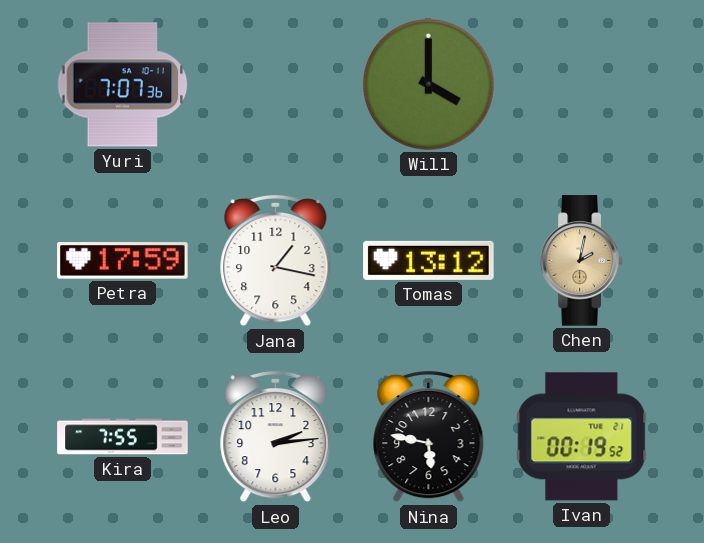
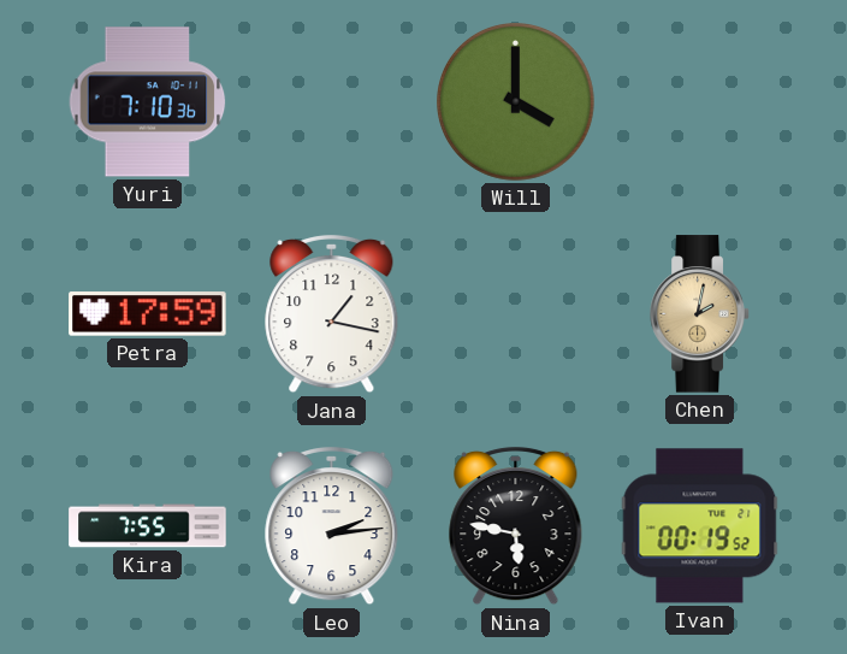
Yuri: 7:07 -> 7:10
Tomas: 13:12 -> none
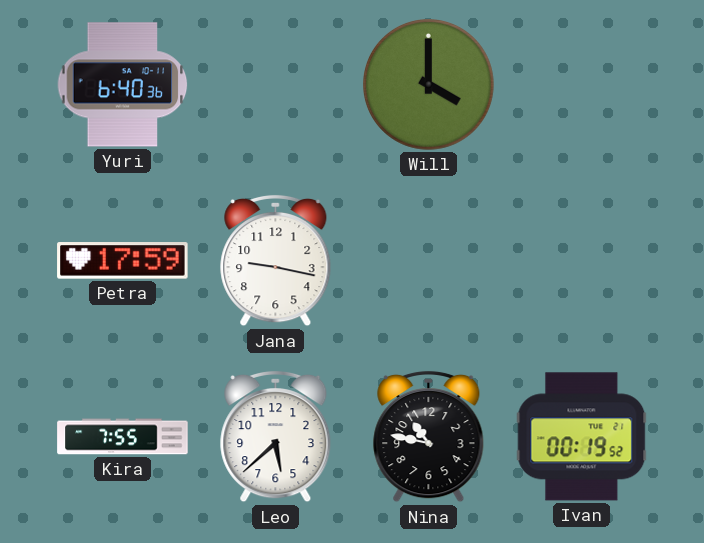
Yuri: 7:10 -> 6:40
Jana: 1:17 -> 9:17
Chen: 2:02 -> none
Leo: 2:14 -> 5:38
Nina: 5:47 -> 10:47
